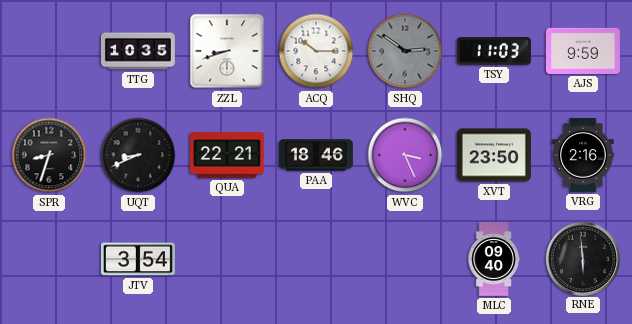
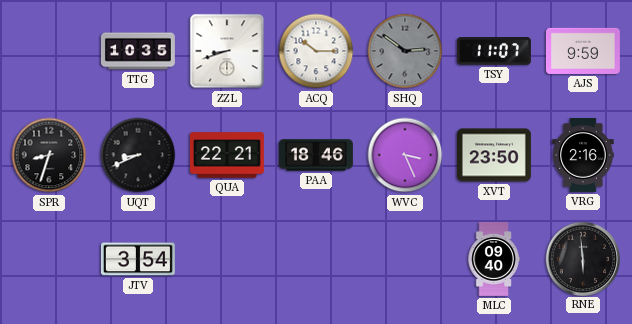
TSY: 11:03 -> 11:07
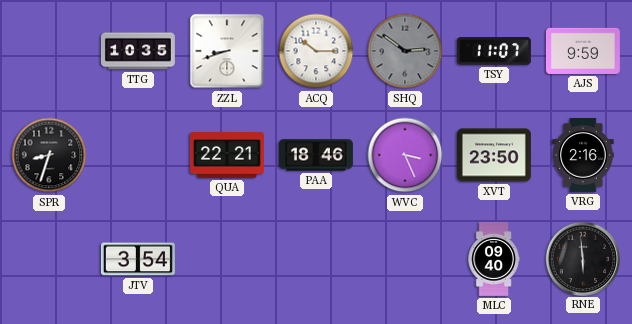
UQT: 8:41 -> none
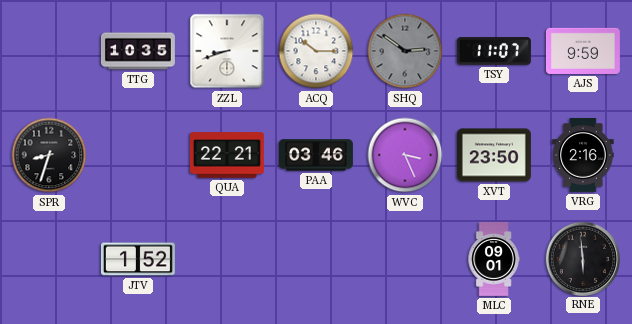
PAA: 18:46 -> 03:46
JTV: 3:54 -> 1:52
MLC: 09:40 -> 09:01
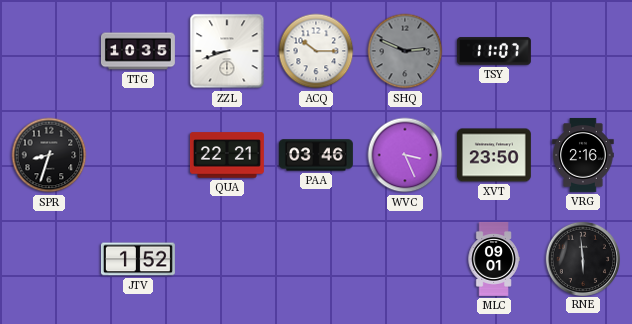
SHQ: 2:51 -> 2:49
AJS: 9:59 -> none
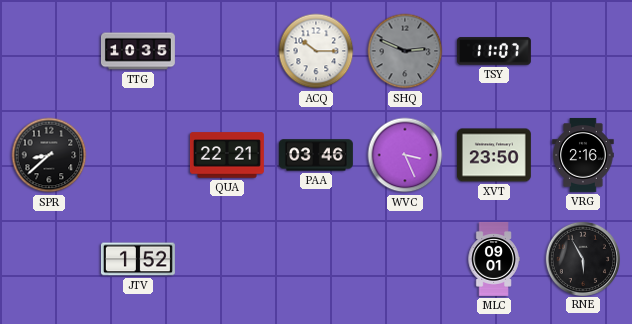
ZZL: 8:42 -> none
SPR: 8:33 -> 8:38
RNE: 5:59 -> 5:55
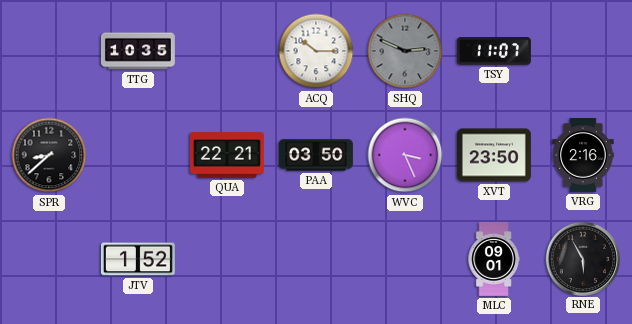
PAA: 03:46 -> 03:50
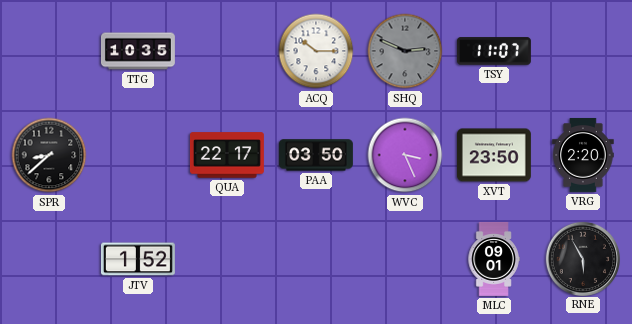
QUA: 22:21 -> 22:17
VRG: 2:16 -> 2:20
